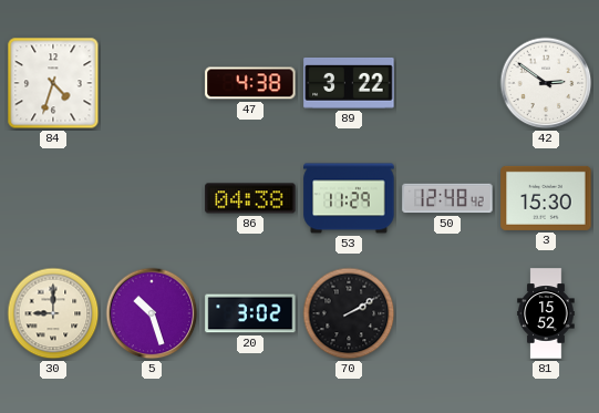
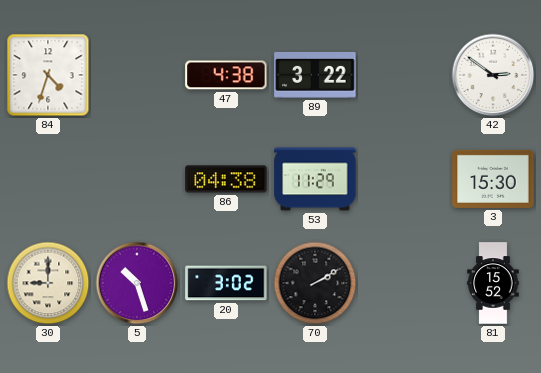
50: 12:48 -> none
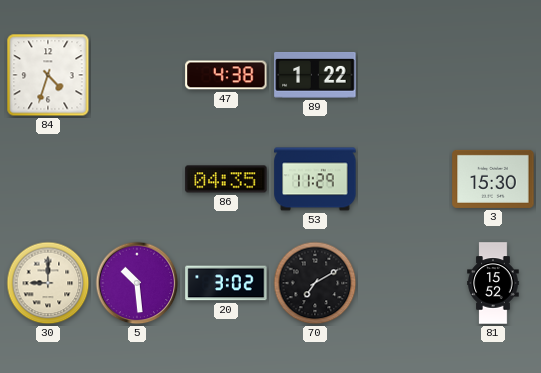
89: 3:22 -> 1:22
42: 2:51 -> none
86: 04:38 -> 04:35
5: 10:27 -> 10:29
70: 2:10 -> 7:10
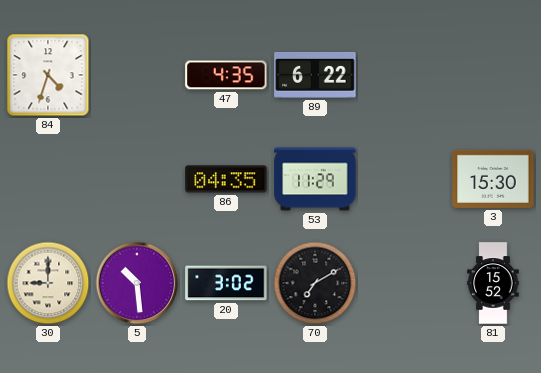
47: 4:38 -> 4:35
89: 1:22 -> 6:22
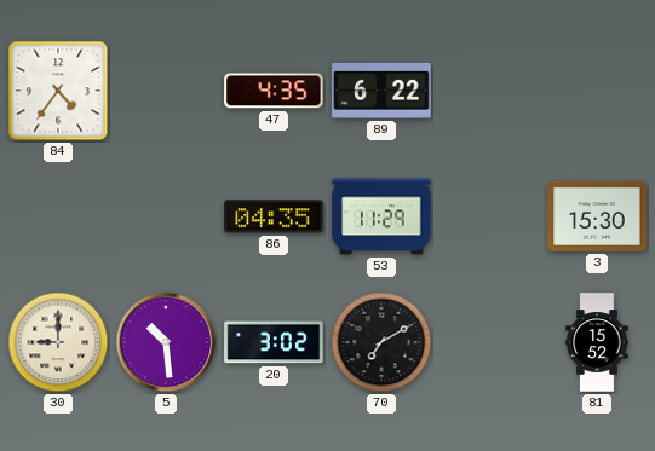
84: 4:33 -> 4:36
